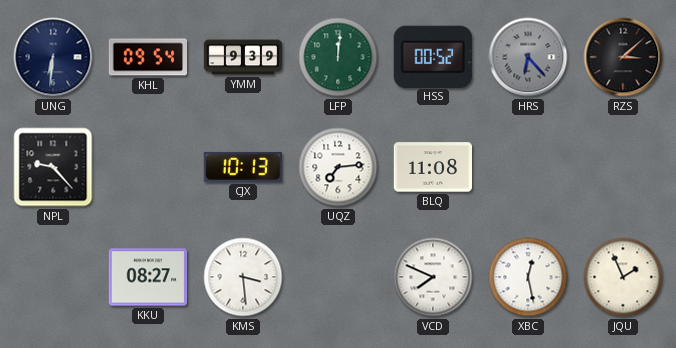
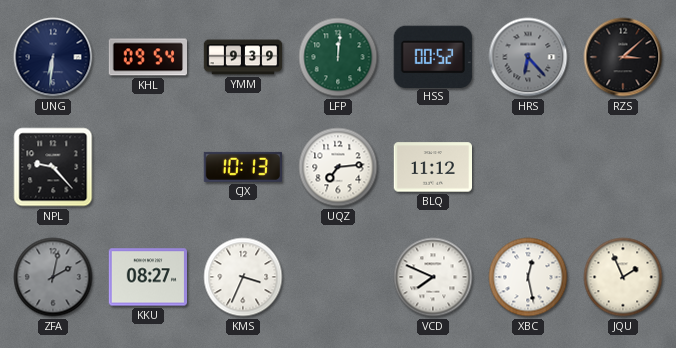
BLQ: 11:08 -> 11:12
ZFA: none -> 2:02
KMS: 3:29 -> 3:34
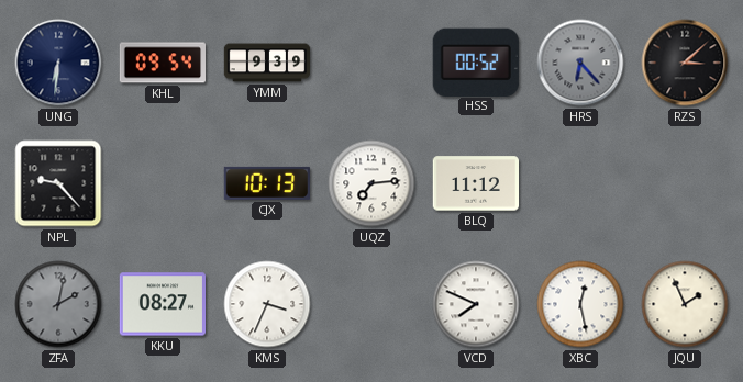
LFP: 12:01 -> none
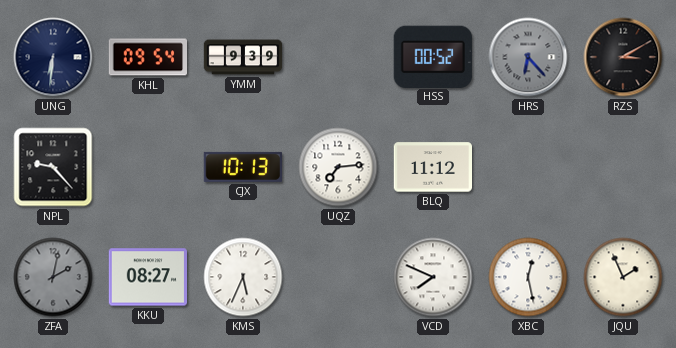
RZS: 3:08 -> 3:10
KMS: 3:34 -> 5:34
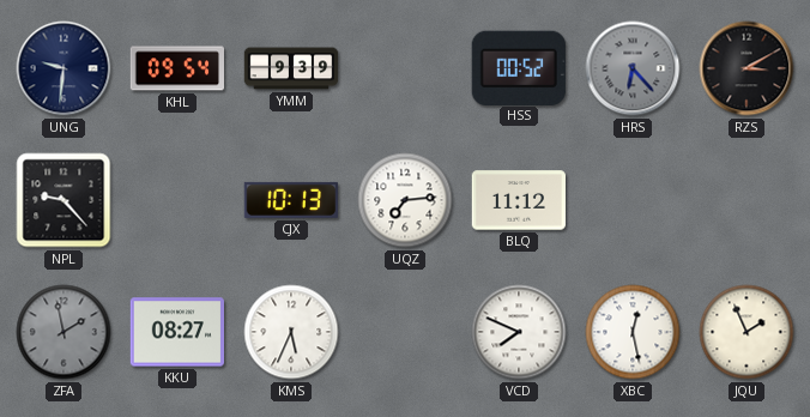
UNG: 6:31 -> 9:31
ZFA: 2:02 -> 1:58
